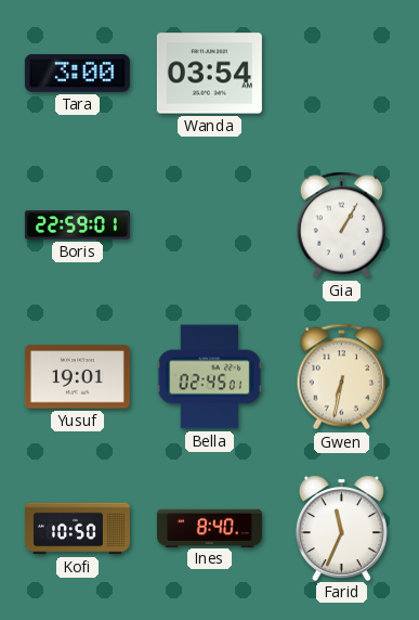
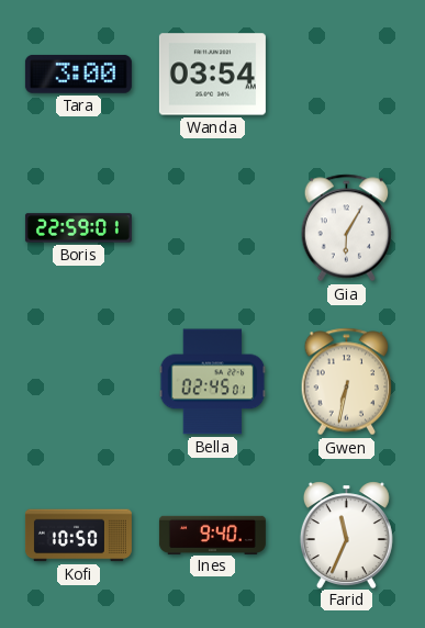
Gia: 1:05 -> 6:05
Yusuf: 19:01 -> none
Ines: 8:40 -> 9:40
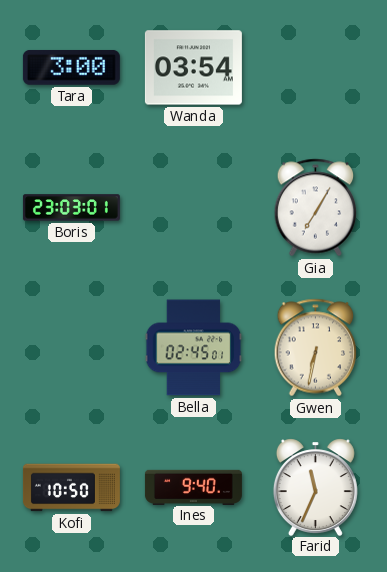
Boris: 22:59 -> 23:03
Gia: 6:05 -> 7:05
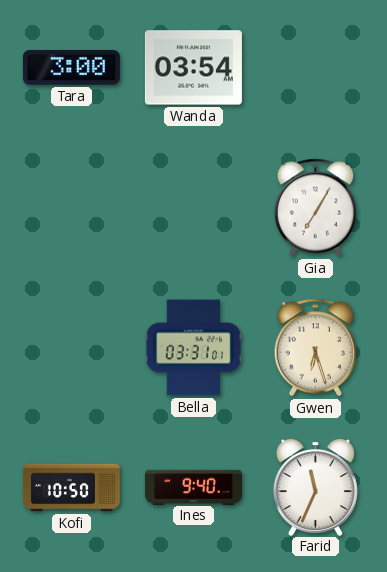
Boris: 23:03 -> none
Bella: 02:45 -> 03:31
Gwen: 6:32 -> 6:27
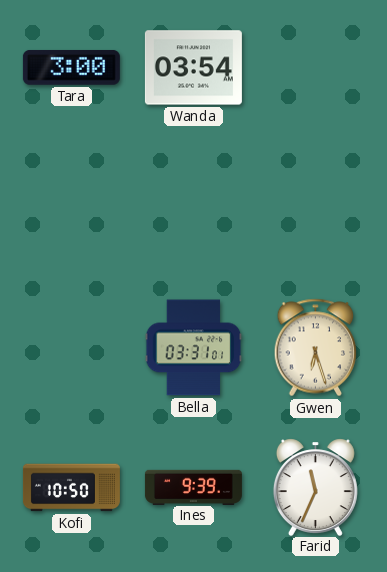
Gia: 7:05 -> none
Ines: 9:40 -> 9:39
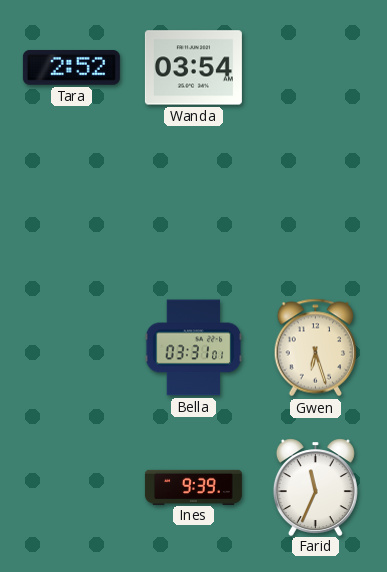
Tara: 3:00 -> 2:52
Kofi: 10:50 -> none
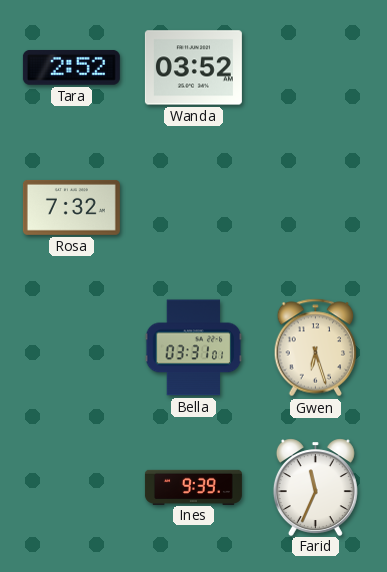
Wanda: 03:54 -> 03:52
Rosa: none -> 7:32
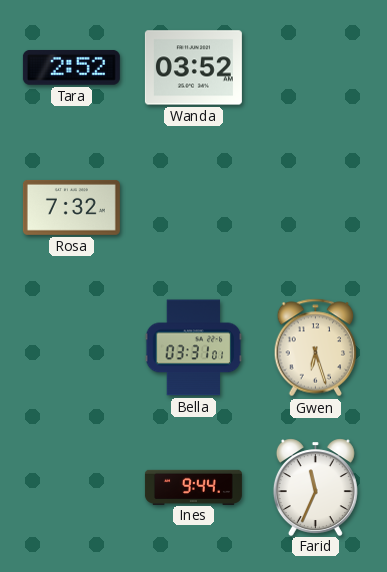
Ines: 9:39 -> 9:44
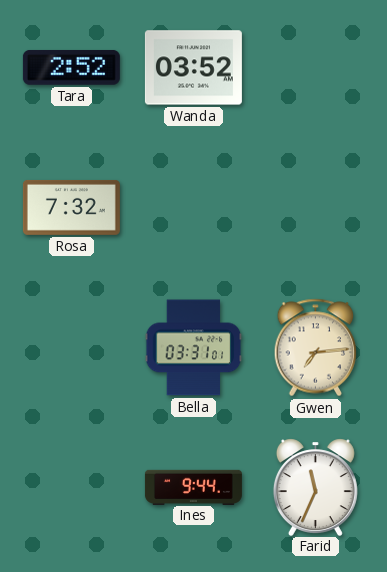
Gwen: 6:27 -> 7:14
